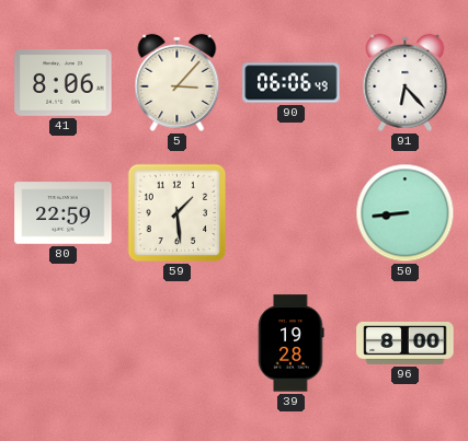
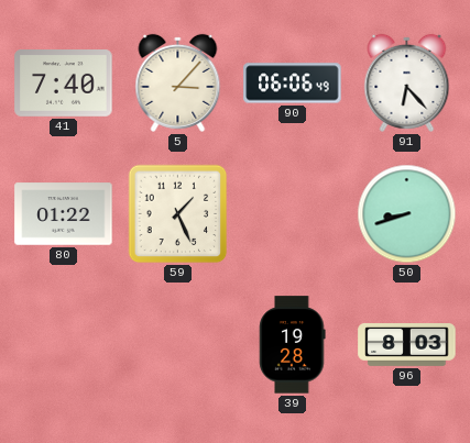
41: 8:06 -> 7:40
80: 22:59 -> 01:22
59: 1:29 -> 1:26
50: 8:44 -> 8:42
96: 8:00 -> 8:03
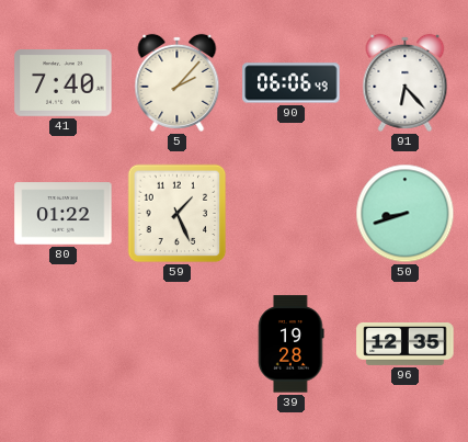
5: 3:07 -> 2:07
96: 8:03 -> 12:35
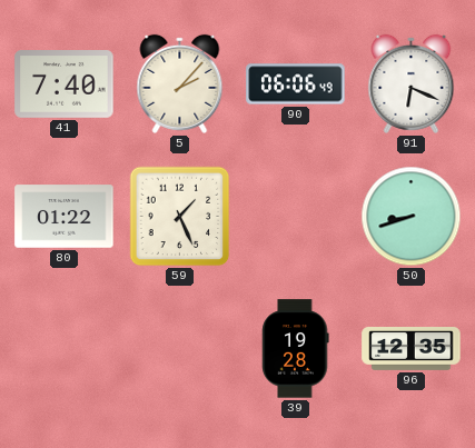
91: 6:23 -> 6:19
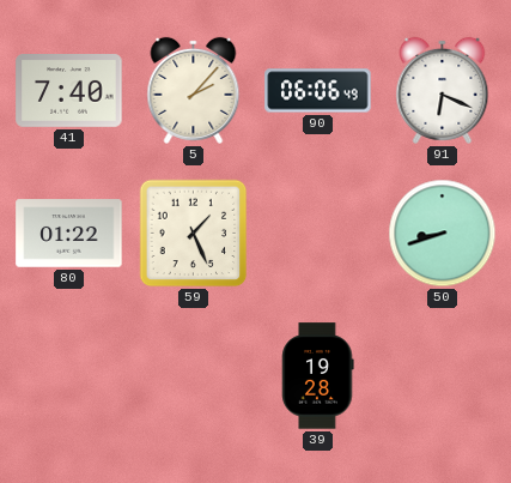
96: 12:35 -> none
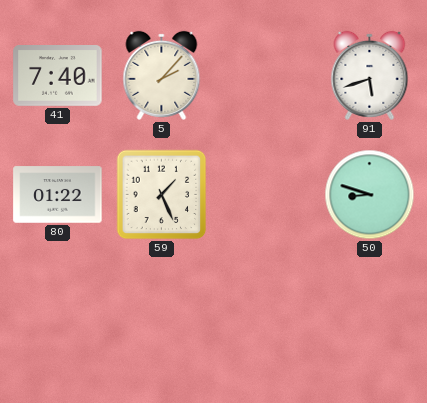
90: 06:06 -> none
91: 6:19 -> 5:42
50: 8:42 -> 8:48
39: 19:28 -> none
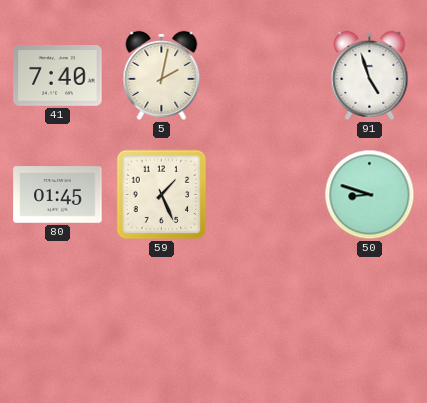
5: 2:07 -> 2:02
91: 5:42 -> 4:57
80: 01:22 -> 01:45
